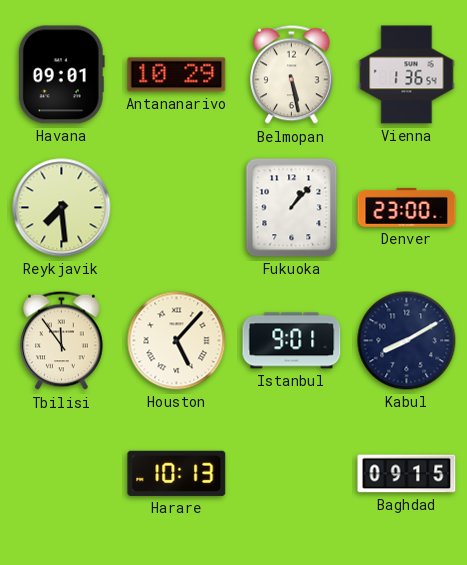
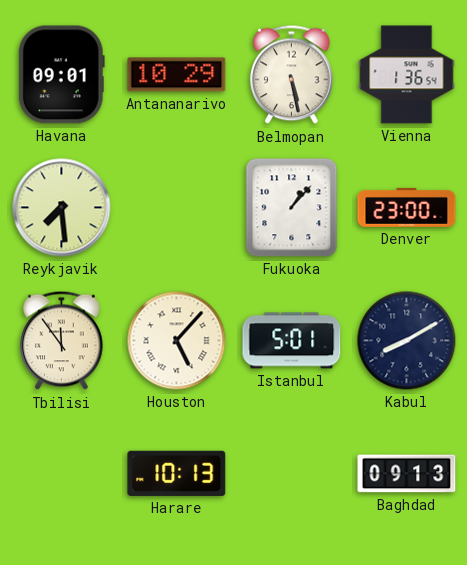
Istanbul: 9:01 -> 5:01
Baghdad: 09:15 -> 09:13
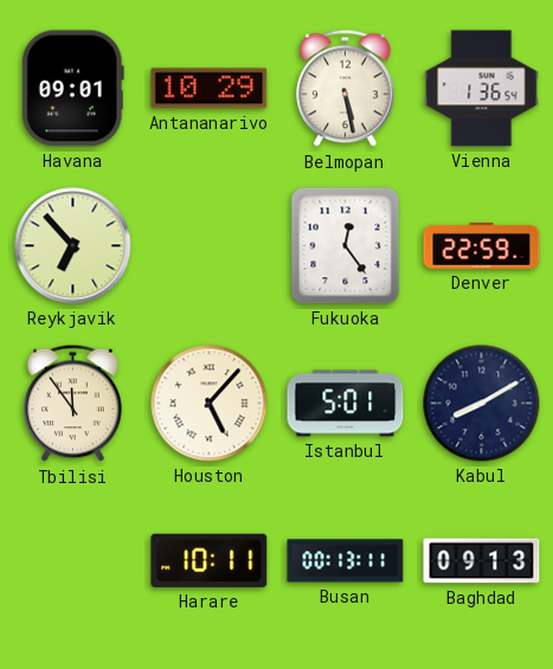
Reykjavik: 7:29 -> 6:53
Fukuoka: 1:07 -> 12:24
Denver: 23:00 -> 22:59
Harare: 10:13 -> 10:11
Busan: none -> 00:13
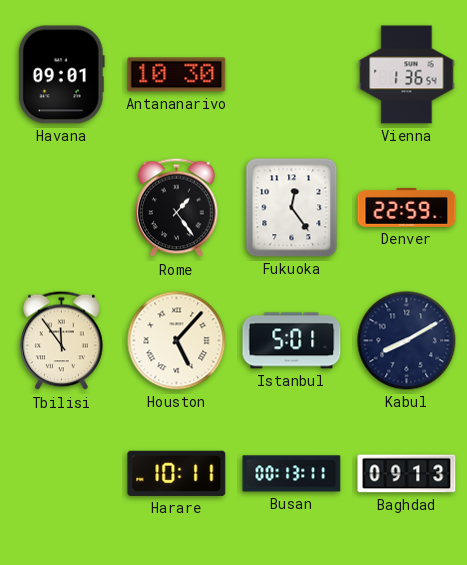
Antananarivo: 10:29 -> 10:30
Belmopan: 5:28 -> none
Reykjavik: 6:53 -> none
Rome: none -> 1:24
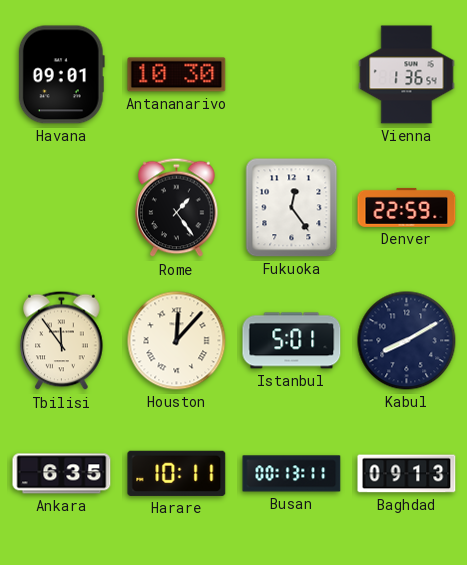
Houston: 5:07 -> 12:07
Ankara: none -> 6:35
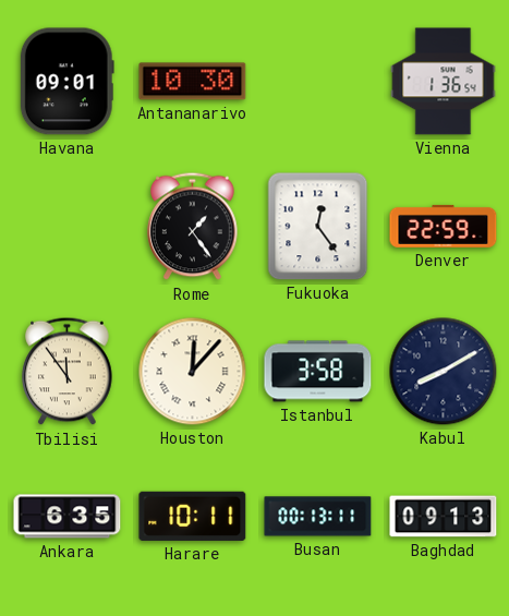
Istanbul: 5:01 -> 3:58
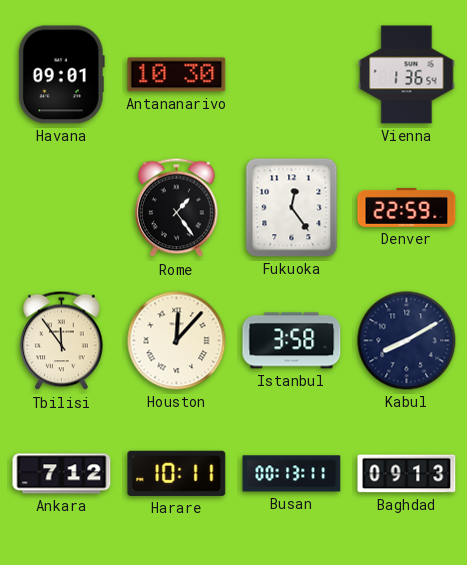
Ankara: 6:35 -> 7:12
